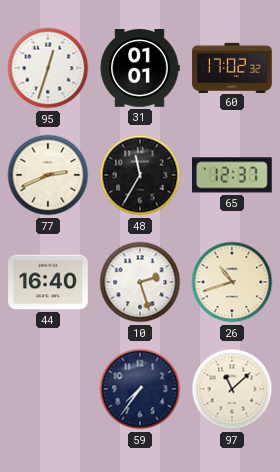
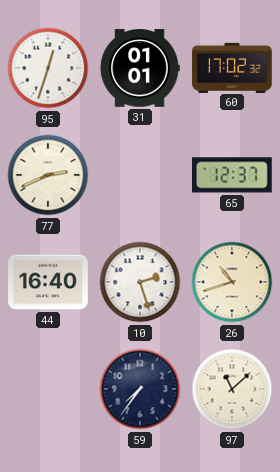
48: 11:35 -> none
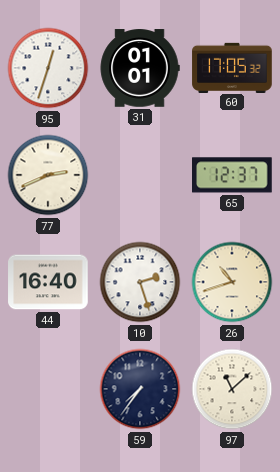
60: 17:02 -> 17:05
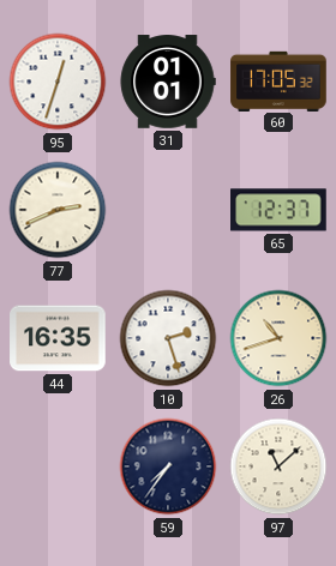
44: 16:40 -> 16:35
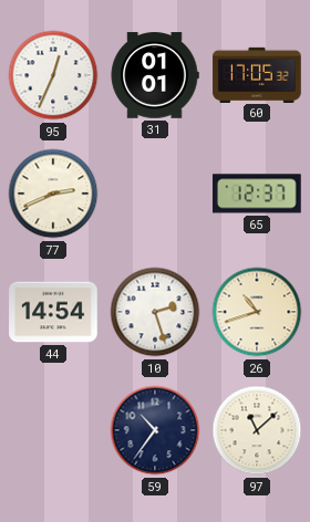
95: 12:33 -> 12:34
44: 16:35 -> 14:54
59: 7:36 -> 10:36
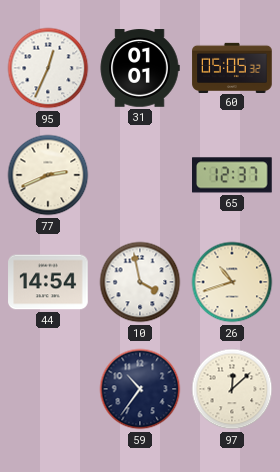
60: 17:05 -> 05:05
10: 2:27 -> 3:58
97: 11:08 -> 12:08
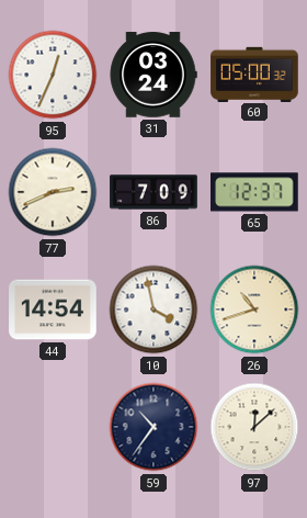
31: 01:01 -> 03:24
60: 05:05 -> 05:00
86: none -> 7:09
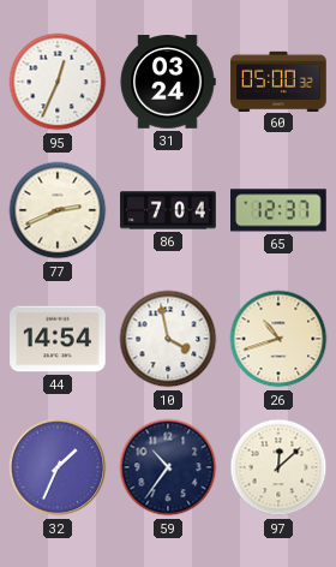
86: 7:09 -> 7:04
32: none -> 1:34
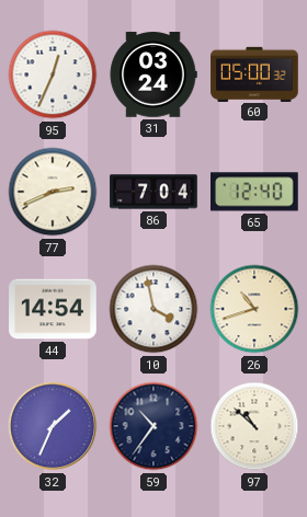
65: 12:37 -> 12:40
97: 12:08 -> 10:52
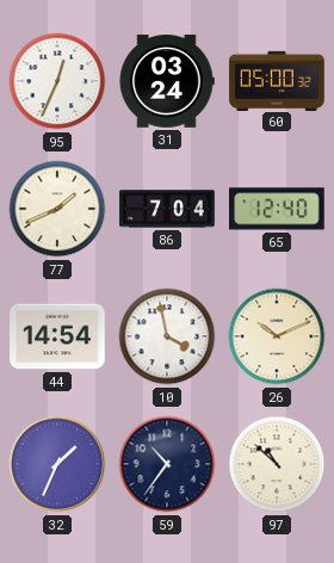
77: 2:41 -> 1:41
26: 10:42 -> 10:11
